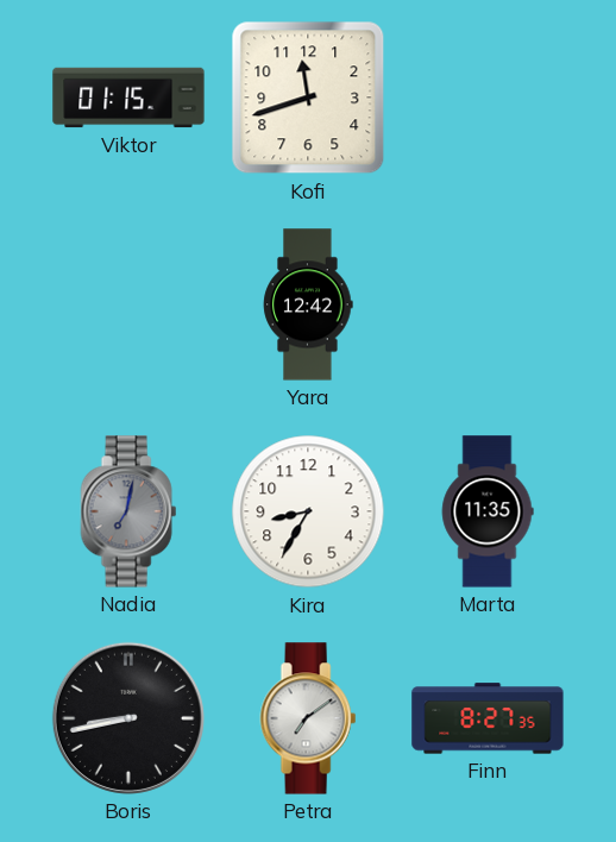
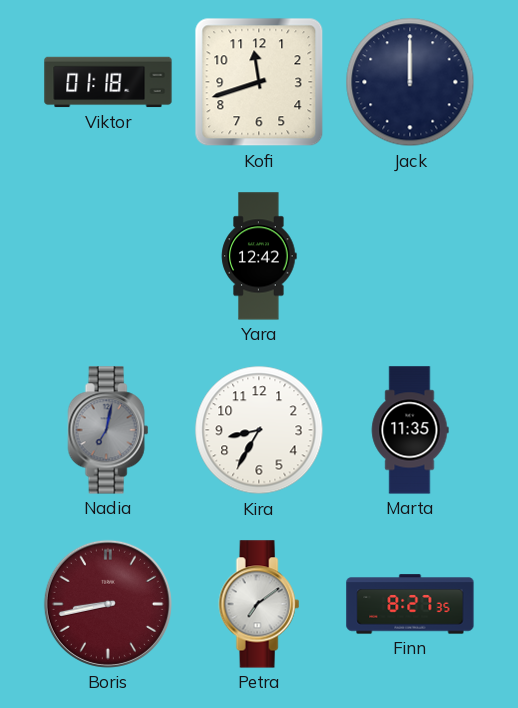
Viktor: 01:15 -> 01:18
Jack: none -> 12:00
Boris dial: black -> burgundy
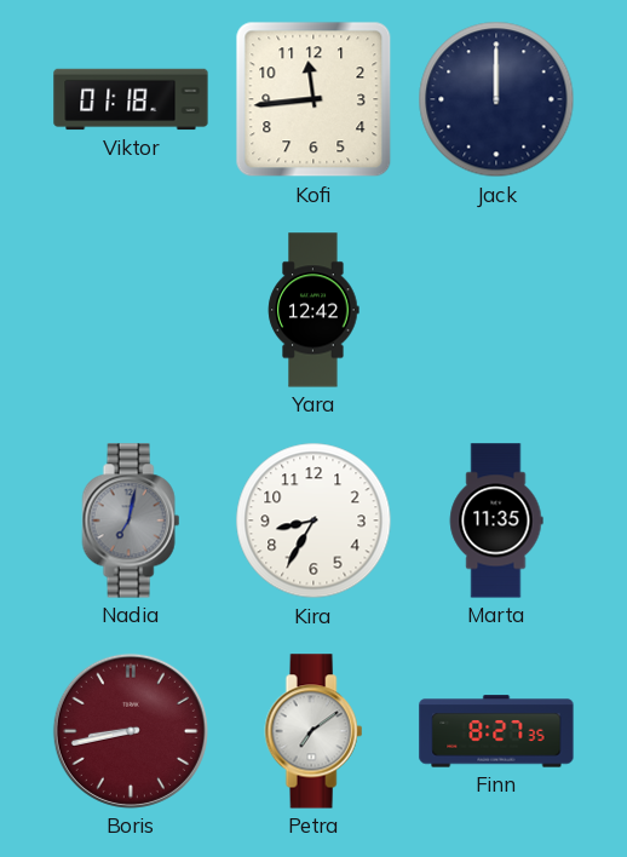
Kofi: 11:42 -> 11:44
